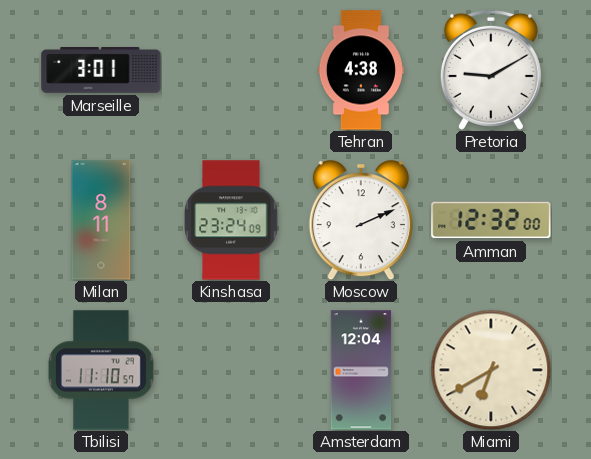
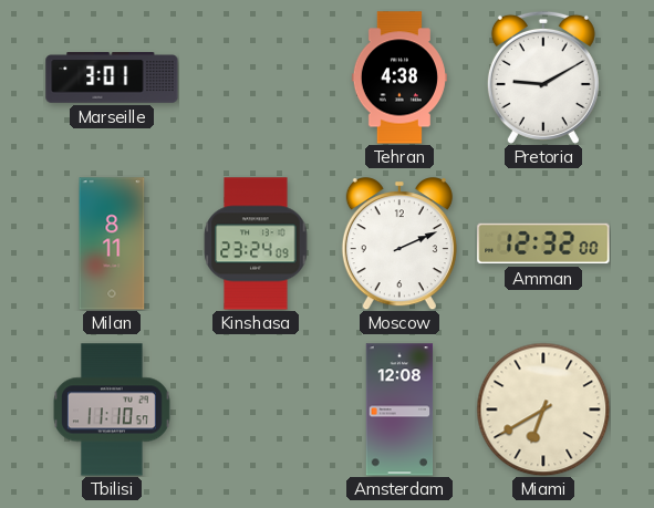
Amsterdam: 12:04 -> 12:08
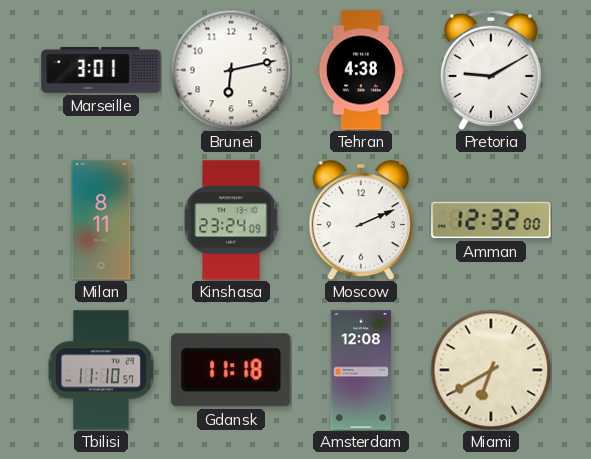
Brunei: none -> 6:13
Gdansk: none -> 11:18
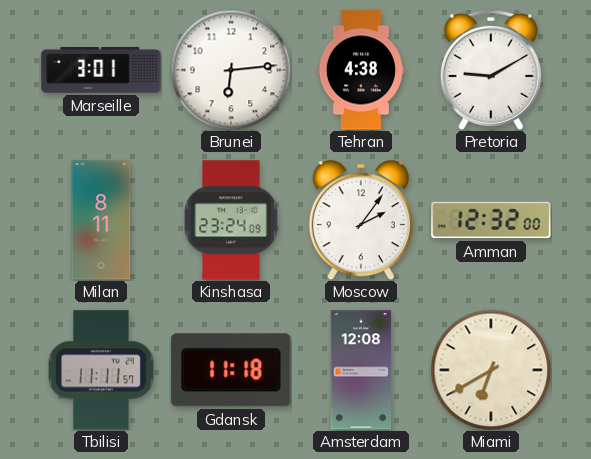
Brunei: 6:13 -> 6:14
Moscow: 2:11 -> 2:06
Tbilisi: 11:10 -> 11:11
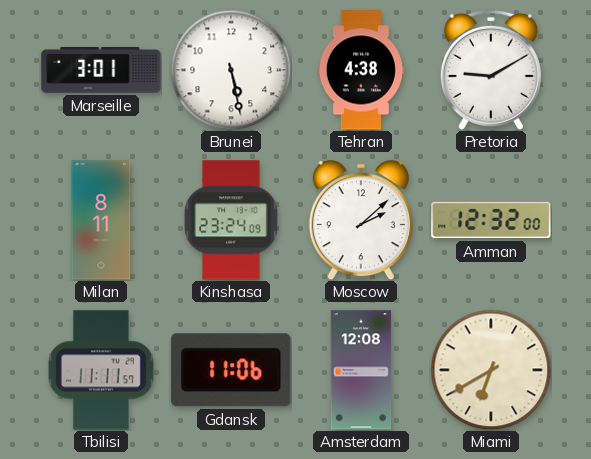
Brunei: 6:14 -> 5:28
Moscow: 2:06 -> 2:08
Gdansk: 11:18 -> 11:06
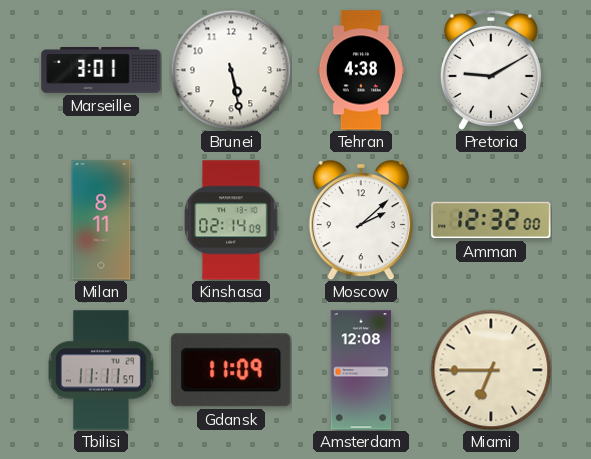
Kinshasa: 23:24 -> 02:14
Gdansk: 11:06 -> 11:09
Miami: 6:40 -> 6:45
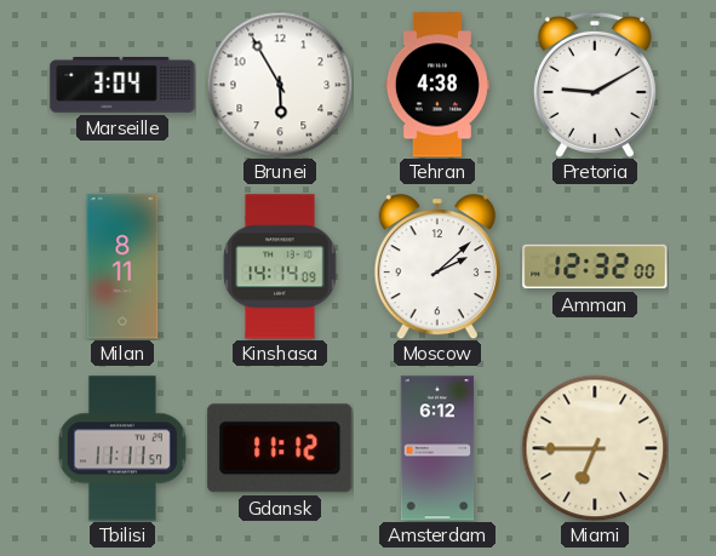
Marseille: 3:01 -> 3:04
Brunei: 5:28 -> 5:55
Kinshasa: 02:14 -> 14:14
Gdansk: 11:09 -> 11:12
Amsterdam: 12:08 -> 6:12
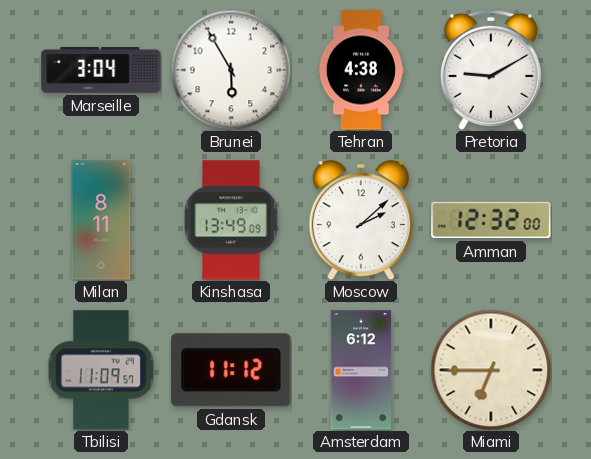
Kinshasa: 14:14 -> 13:49
Tbilisi: 11:11 -> 11:09
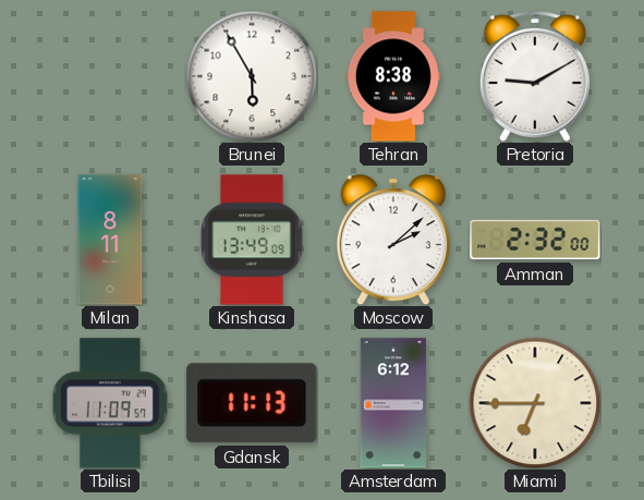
Marseille: 3:04 -> none
Tehran: 4:38 -> 8:38
Amman: 12:32 -> 2:32
Gdansk: 11:12 -> 11:13
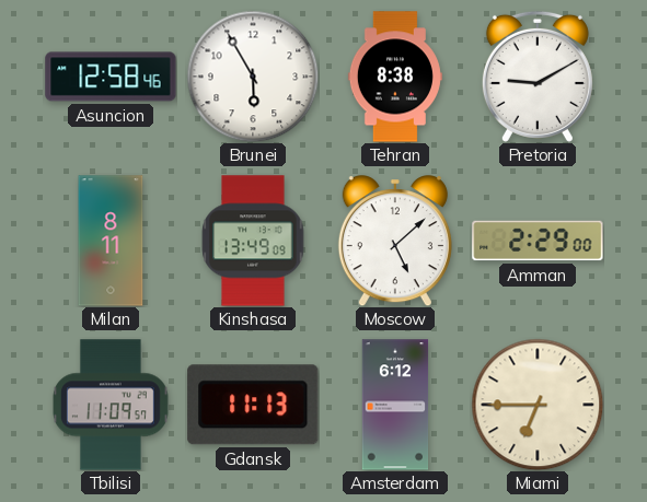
Asuncion: none -> 12:58
Moscow: 2:08 -> 5:08
Amman: 2:32 -> 2:29
